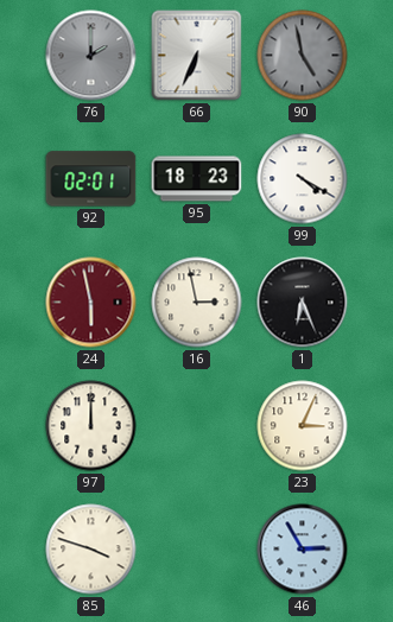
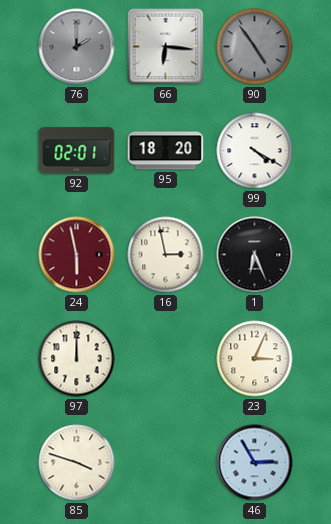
66: 6:34 -> 6:16
90: 4:58 -> 4:54
95: 18:23 -> 18:20
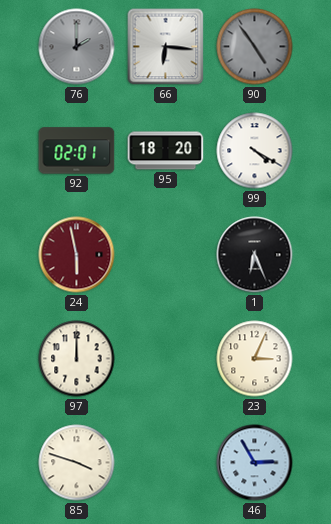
16: 2:58 -> none
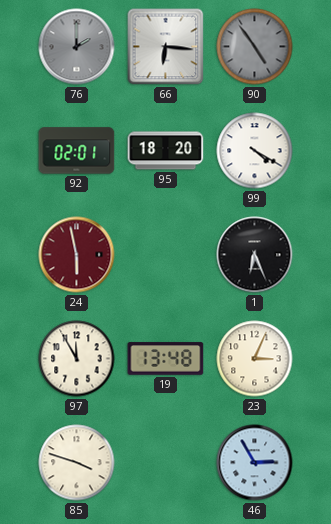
97: 12:00 -> 11:55
19: none -> 13:48
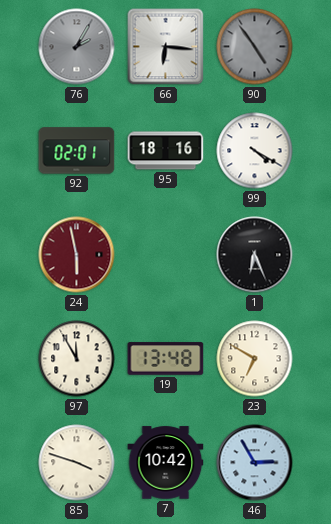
76: 2:00 -> 2:05
95: 18:20 -> 18:16
23: 3:04 -> 6:50
7: none -> 10:42
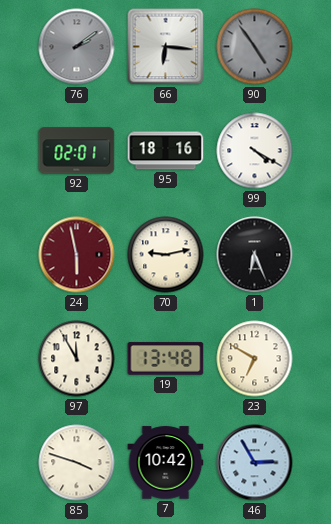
76: 2:05 -> 2:09
70: none -> 9:13
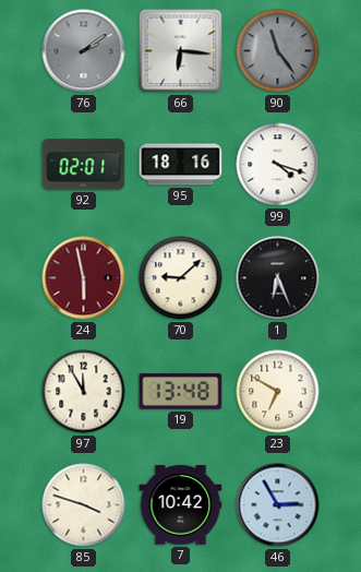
90: 4:54 -> 11:24
99: 4:20 -> 4:18
70: 9:13 -> 9:08
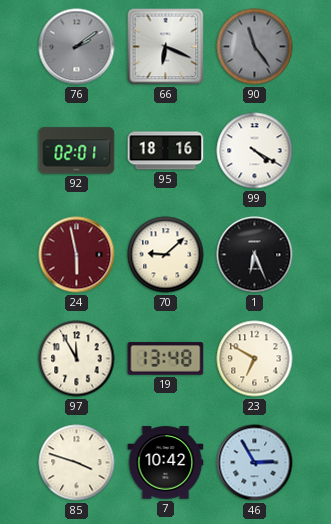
66: 6:16 -> 6:19
99: 4:18 -> 4:20
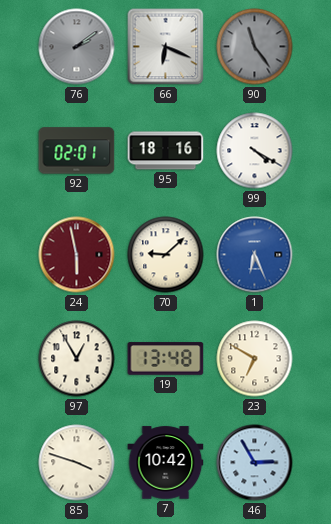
1 dial: black -> blue
97: 11:55 -> 12:55
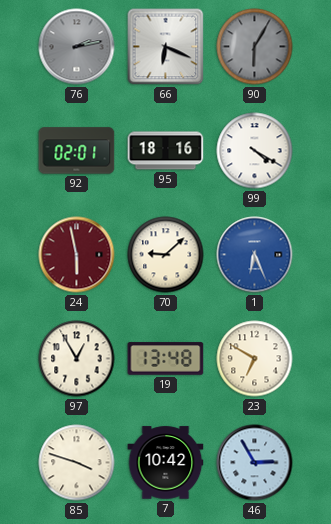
76: 2:09 -> 2:13
90: 11:24 -> 6:05
